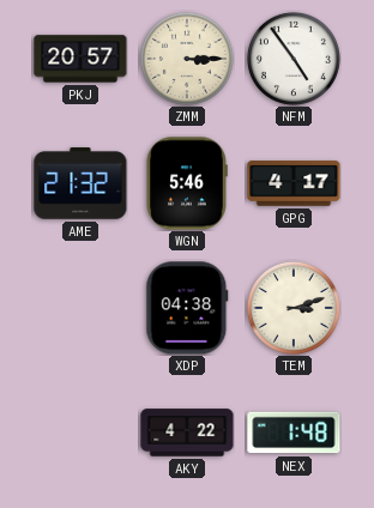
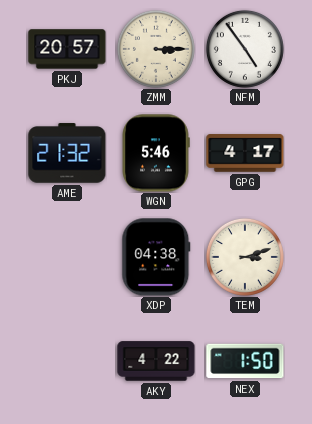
NEX: 1:48 -> 1:50
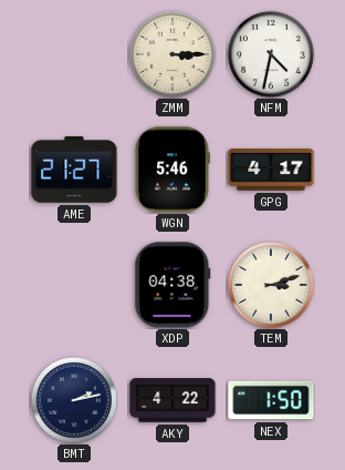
PKJ: 20:57 -> none
NFM: 4:54 -> 4:32
AME: 21:32 -> 21:27
BMT: none -> 2:13
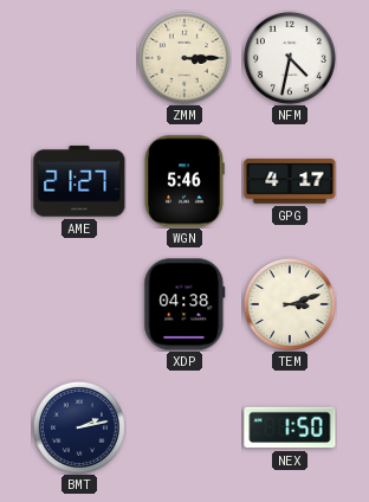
AKY: 4:22 -> none
